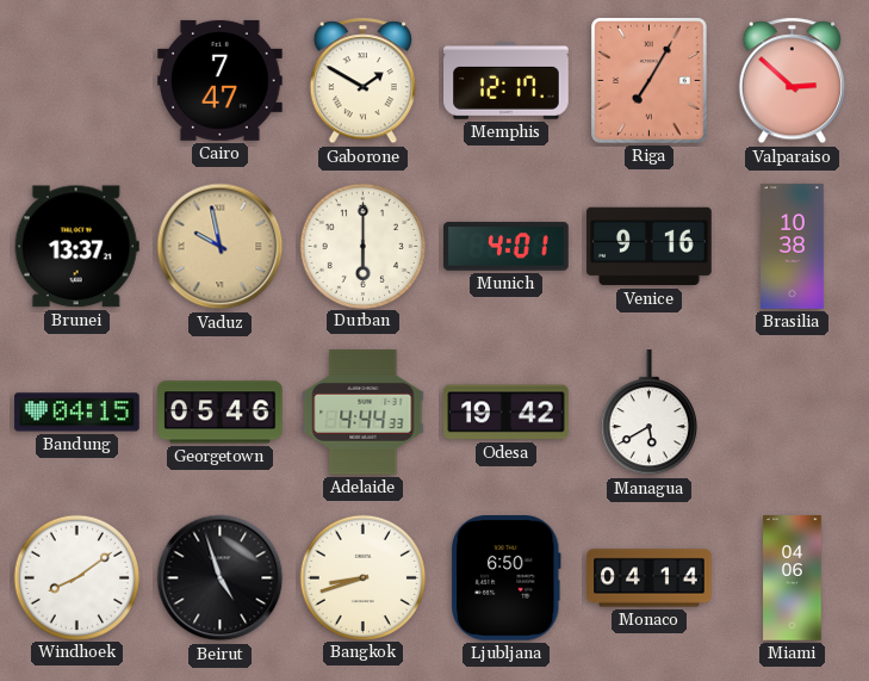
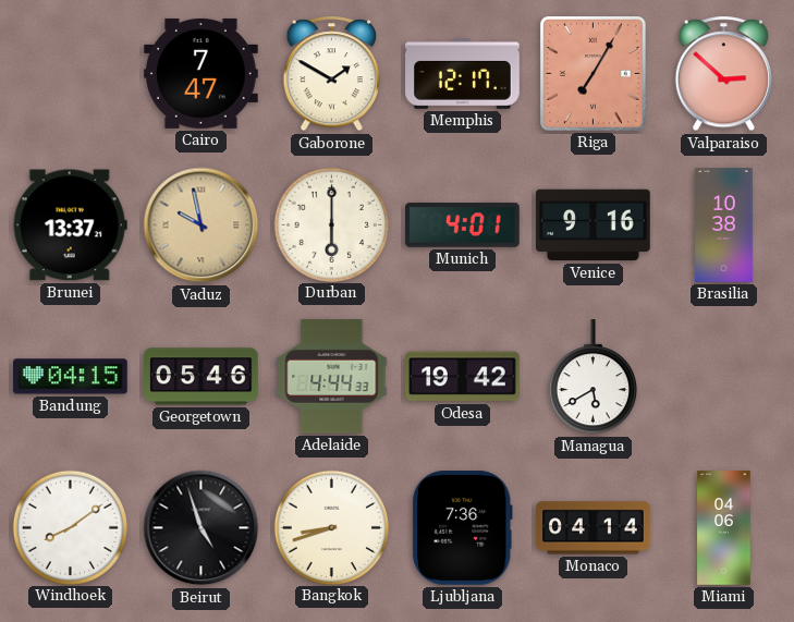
Ljubljana: 6:50 -> 7:36
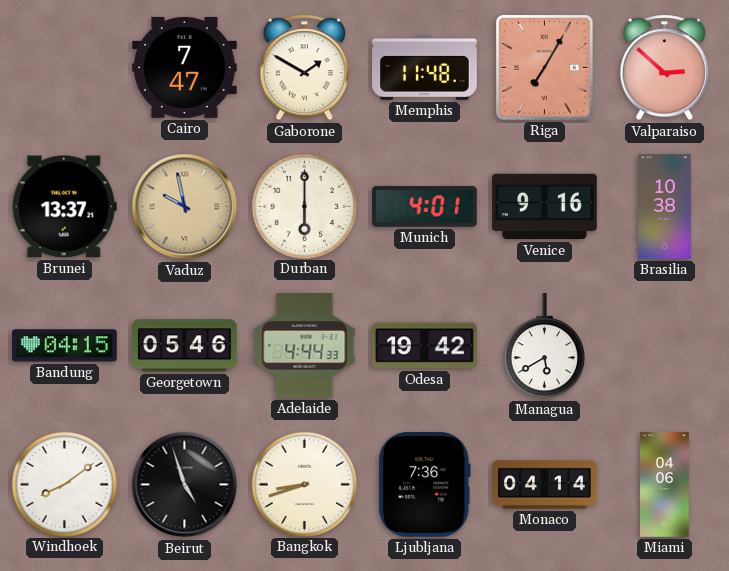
Memphis: 12:17 -> 11:48
